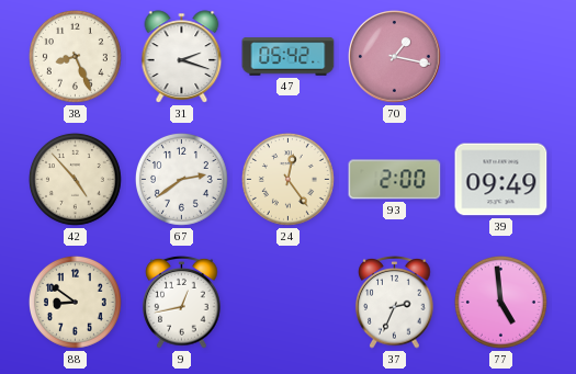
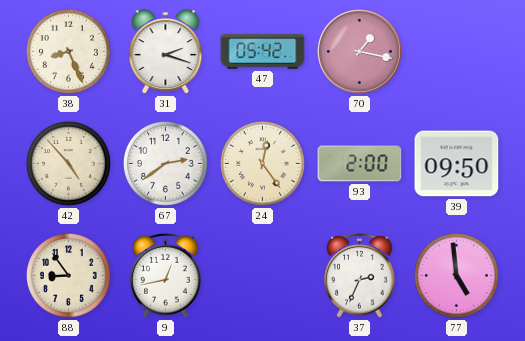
39: 09:49 -> 09:50
88: 8:51 -> 8:54
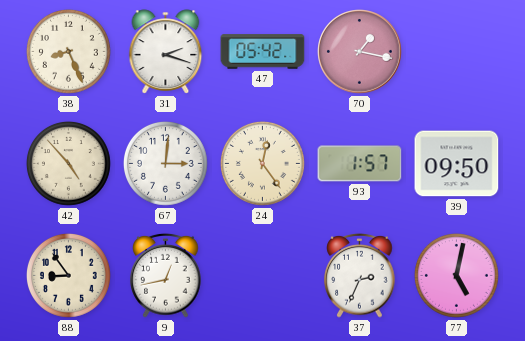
67: 2:39 -> 3:01
93: 2:00 -> 1:57
77: 4:59 -> 5:02
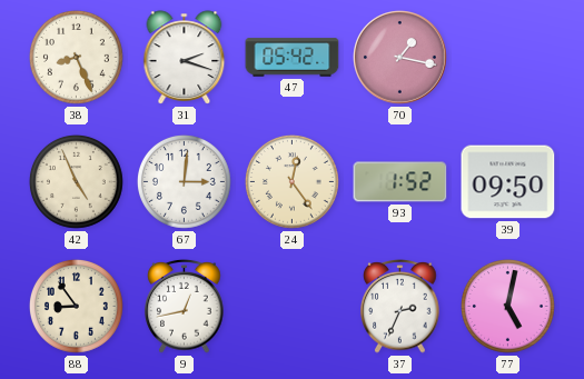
42: 4:53 -> 4:56
93: 1:57 -> 1:52
